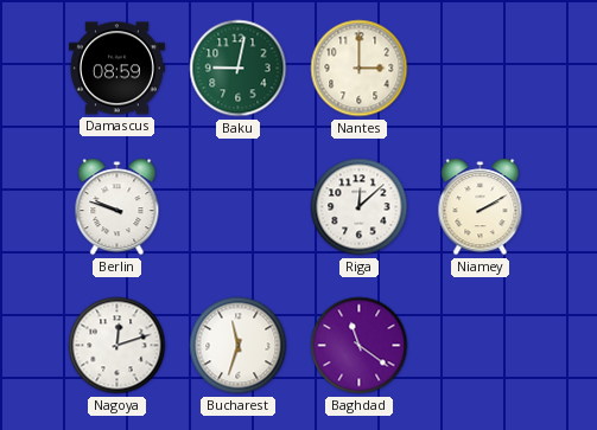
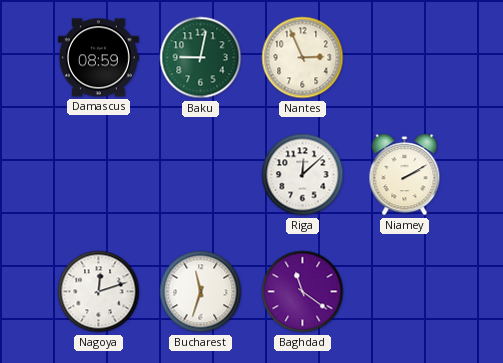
Nantes: 3:00 -> 2:56
Berlin: 9:48 -> none
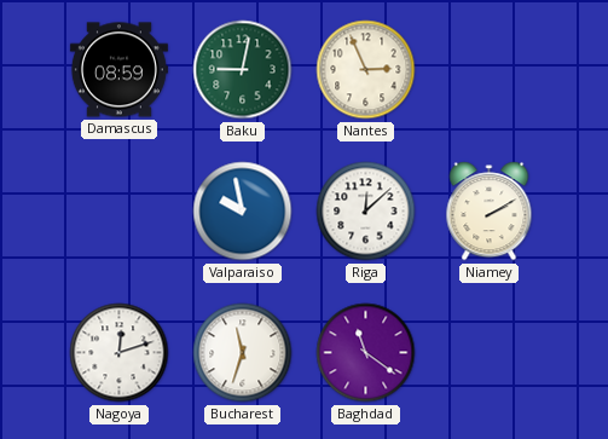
Valparaiso: none -> 9:58
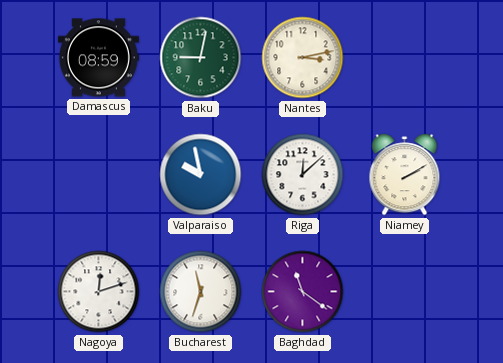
Nantes: 2:56 -> 3:13
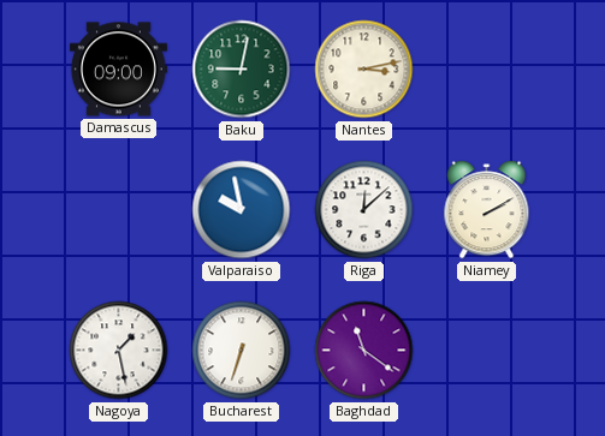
Damascus: 08:59 -> 09:00
Nagoya: 12:12 -> 1:28
Bucharest: 11:33 -> 6:33
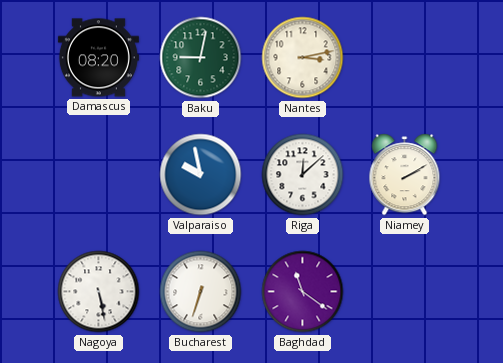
Damascus: 09:00 -> 08:20
Nagoya: 1:28 -> 5:28
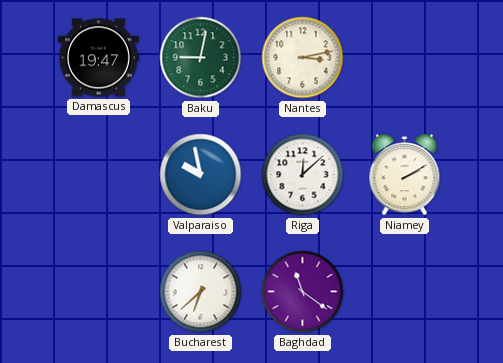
Damascus: 08:20 -> 19:47
Nagoya: 5:28 -> none
Bucharest: 6:33 -> 6:38
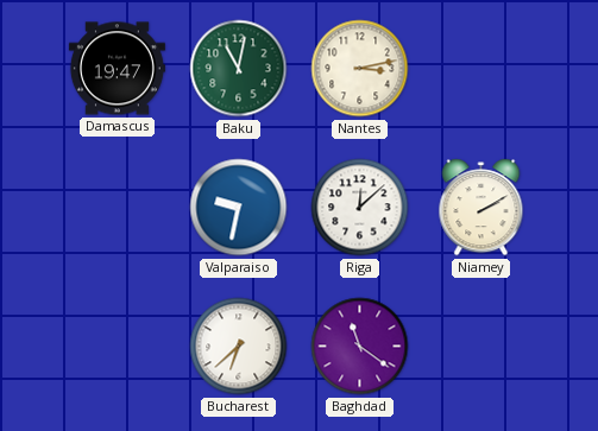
Baku: 9:02 -> 11:02
Valparaiso: 9:58 -> 9:32
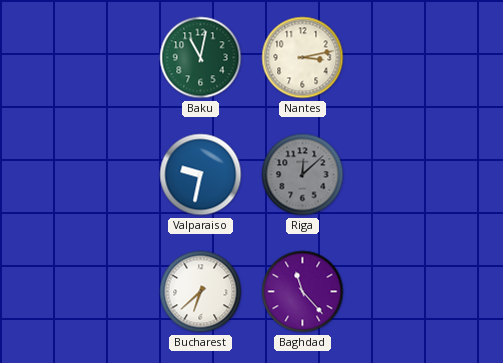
Damascus: 19:47 -> none
Riga dial: white -> grey
Niamey: 2:10 -> none
Baghdad: 11:21 -> 11:23
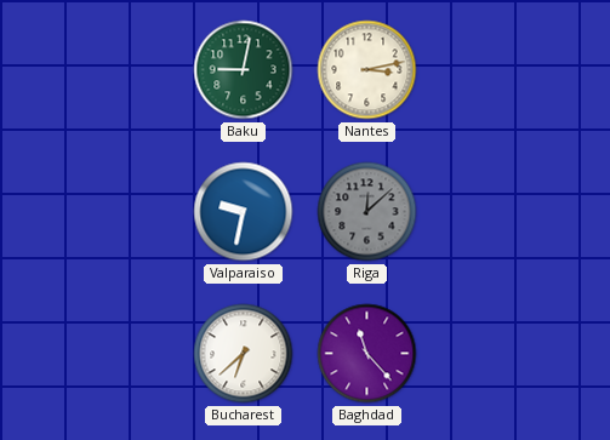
Baku: 11:02 -> 9:02
